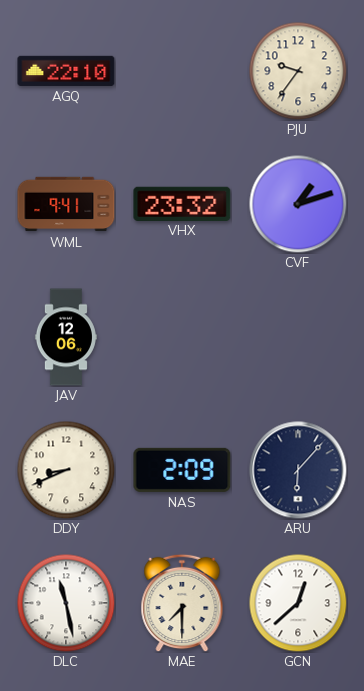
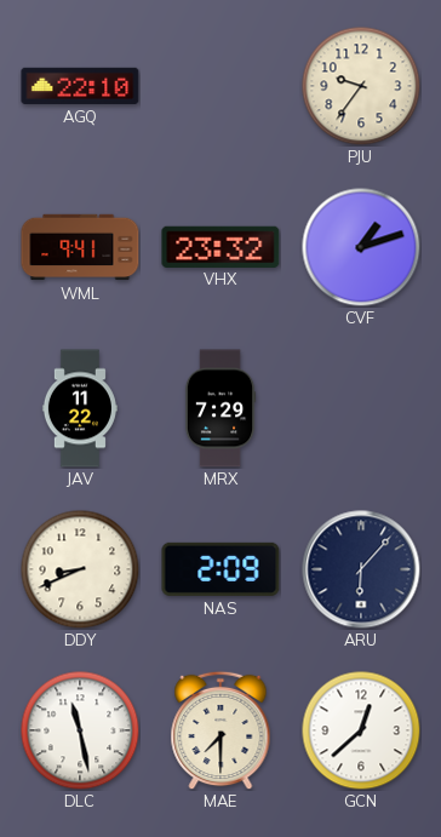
JAV: 12:06 -> 11:22
MRX: none -> 7:29
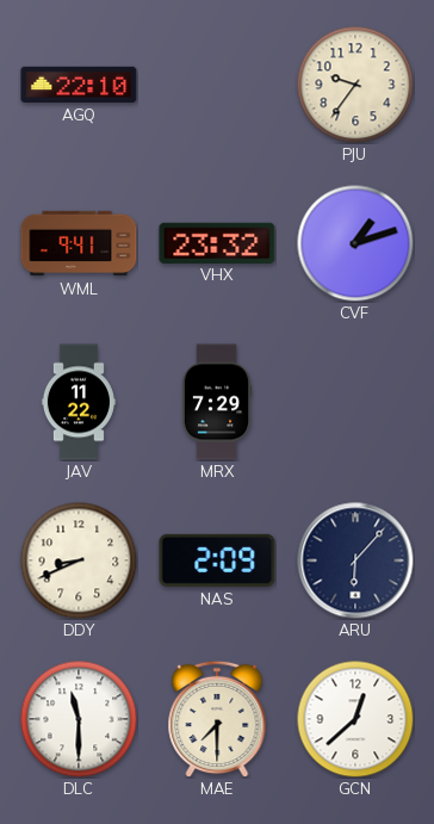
DLC: 11:28 -> 11:30
